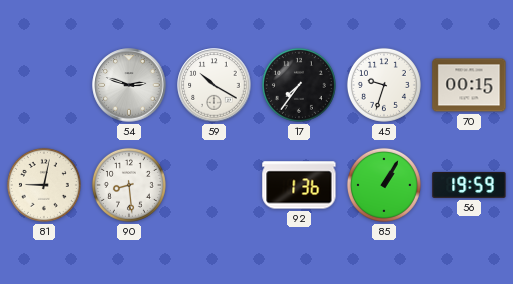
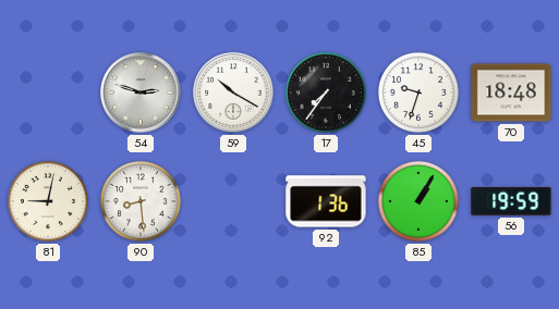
70: 00:15 -> 18:48
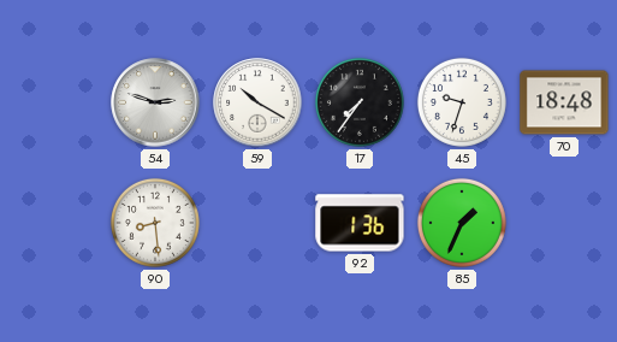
81: 9:02 -> none
85: 1:05 -> 1:34
56: 19:59 -> none
